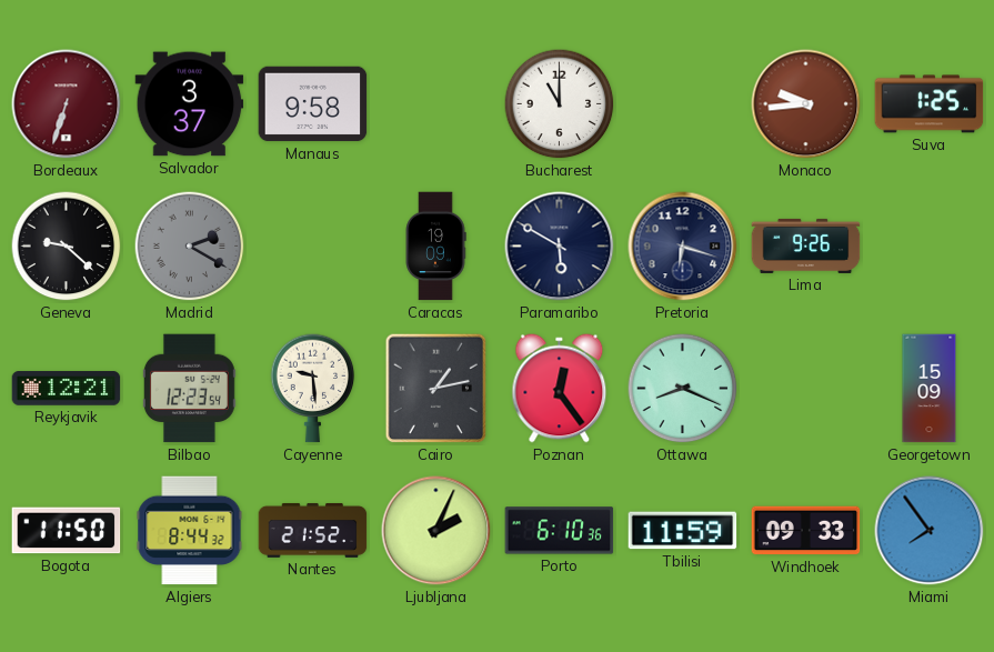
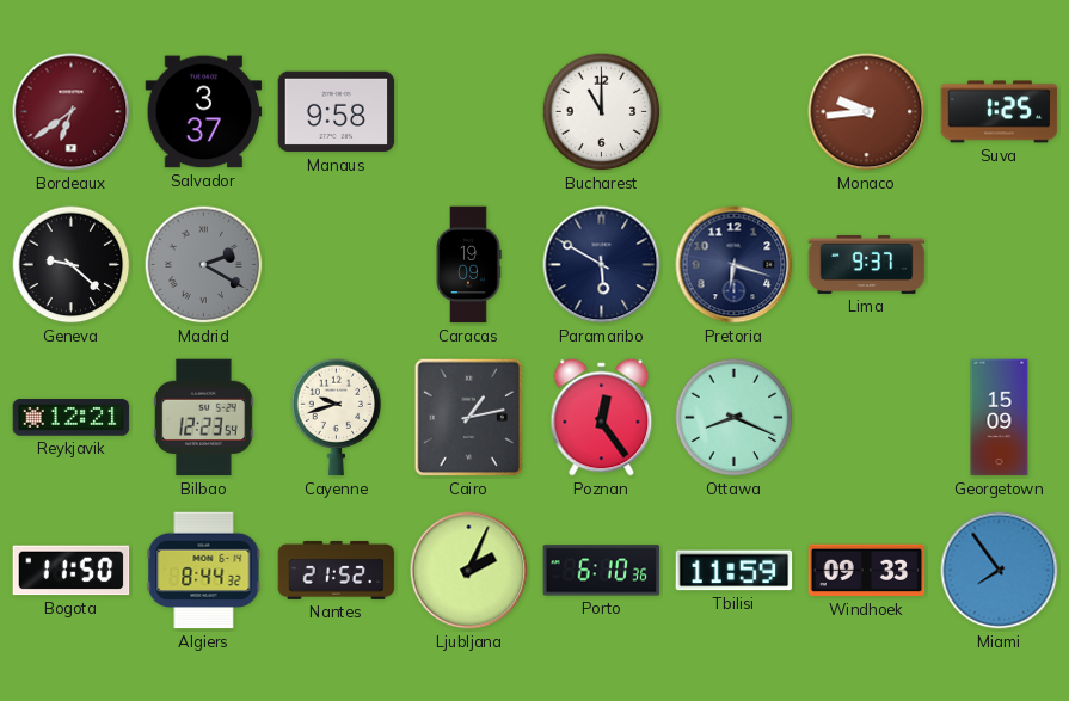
Bordeaux: 6:33 -> 6:39
Lima: 9:26 -> 9:37
Cayenne: 9:29 -> 9:42
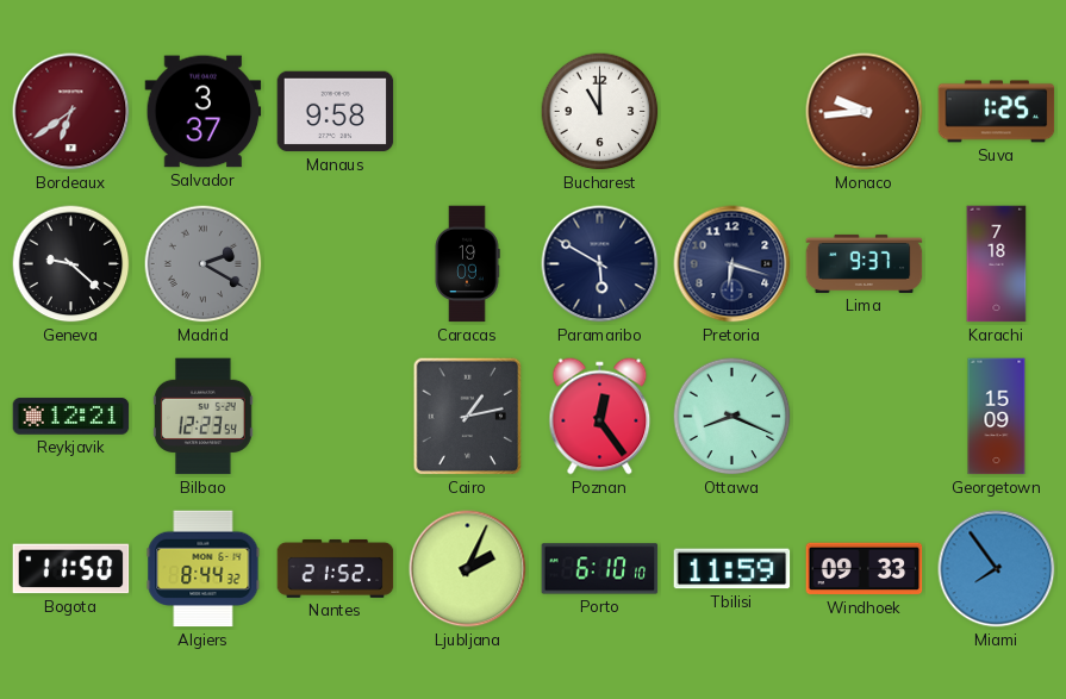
Karachi: none -> 7:18
Cayenne: 9:42 -> none
Porto: 6:10:36 -> 6:10:10
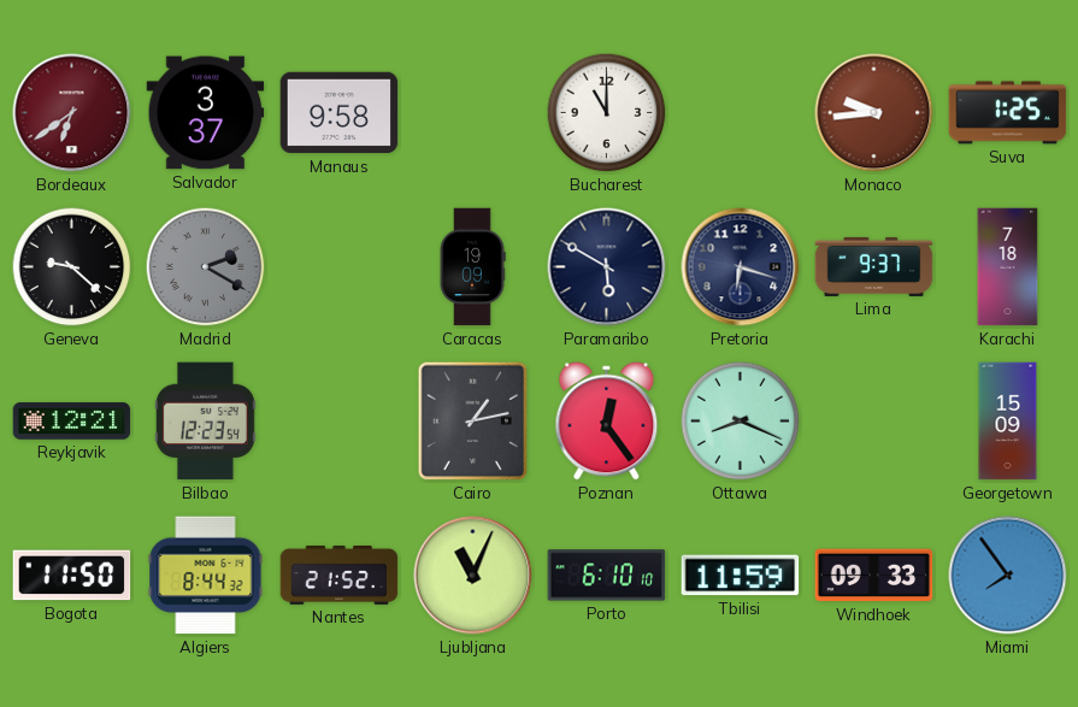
Ljubljana: 2:04 -> 11:04
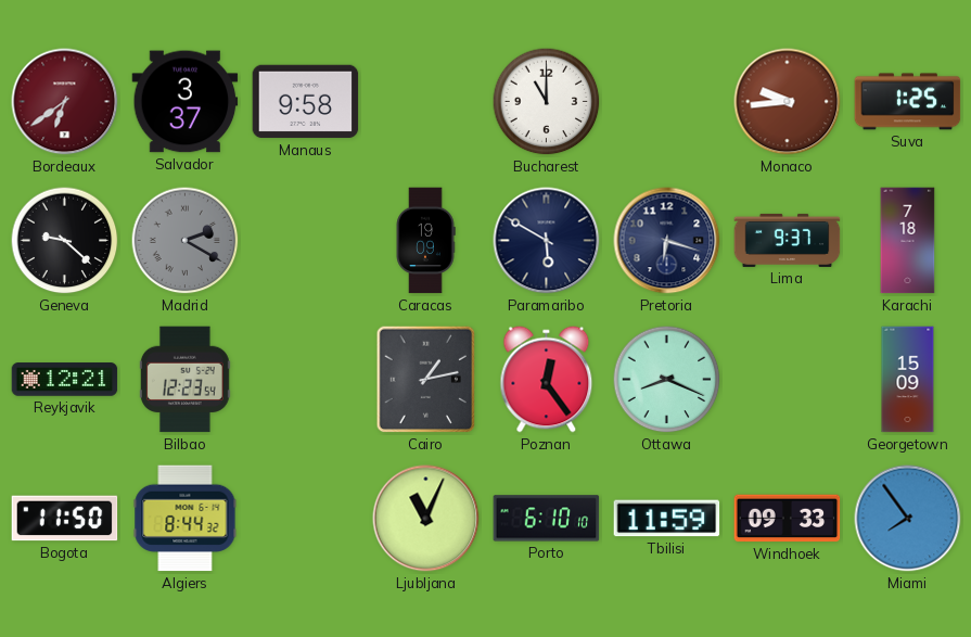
Nantes: 21:52 -> none
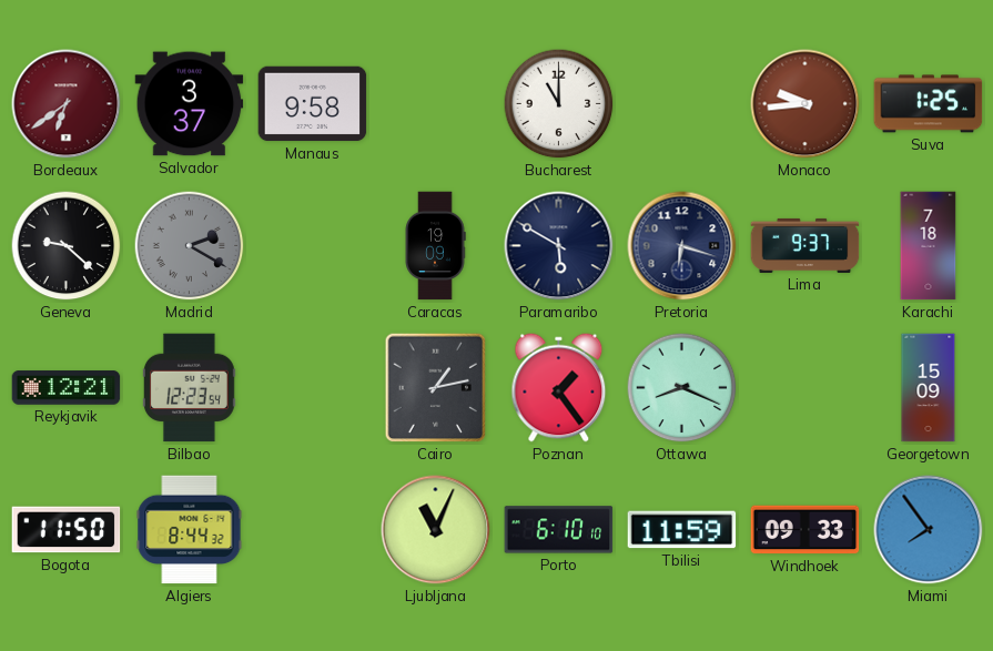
Poznan: 12:24 -> 1:24
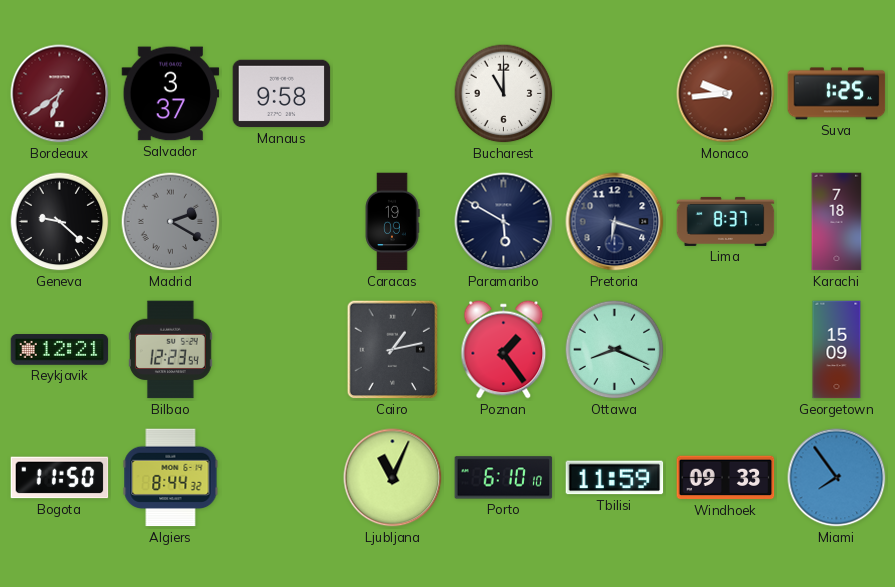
Lima: 9:37 -> 8:37
